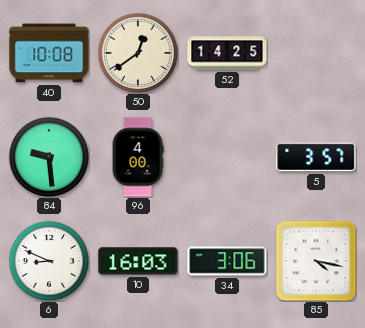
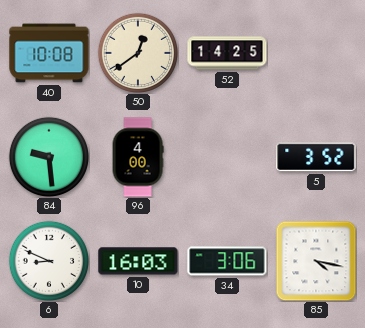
5: 3:57 -> 3:52
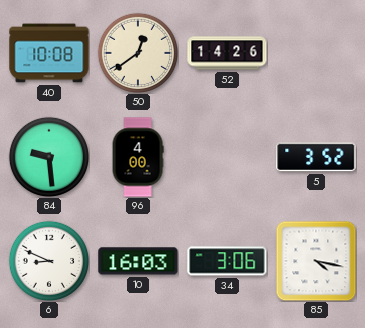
52: 14:25 -> 14:26
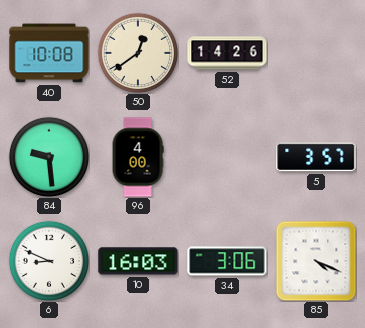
5: 3:52 -> 3:57
85: 4:17 -> 4:19
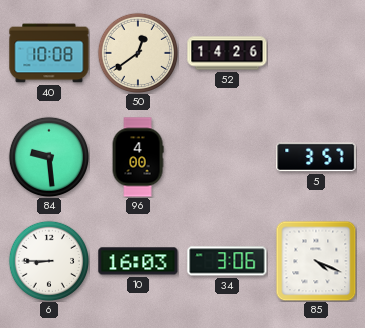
6: 8:49 -> 8:45
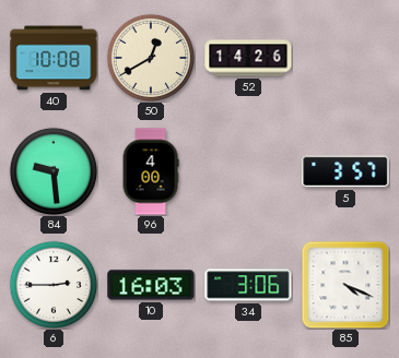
50: 12:39 -> 12:40
6: 8:45 -> 2:45
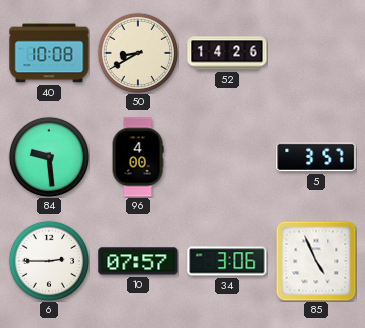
50: 12:40 -> 8:40
10: 16:03 -> 07:57
85: 4:19 -> 4:56
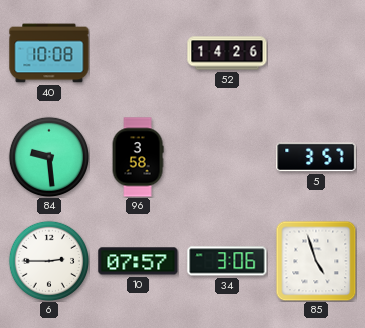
50: 8:40 -> none
96: 4:00 -> 3:58
85: 4:56 -> 4:57
